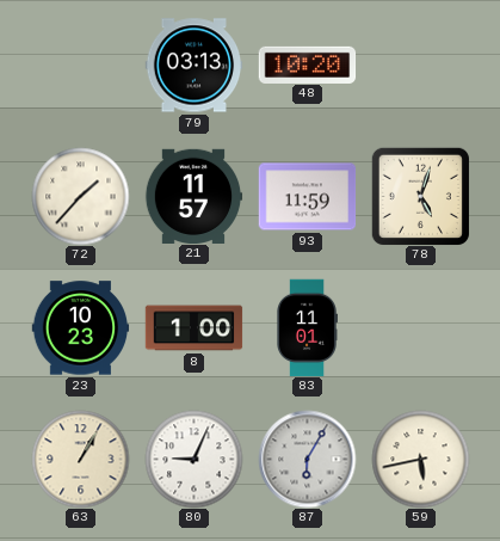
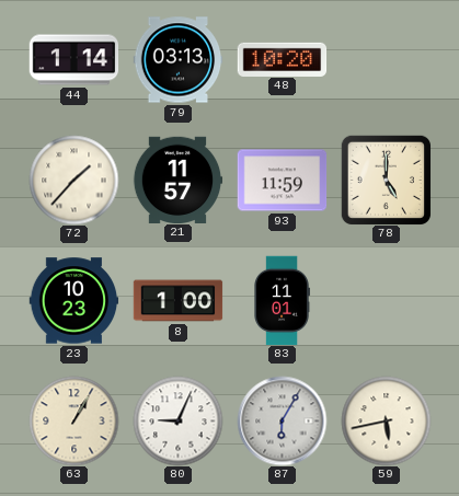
44: none -> 1:14
78: 5:03 -> 5:00
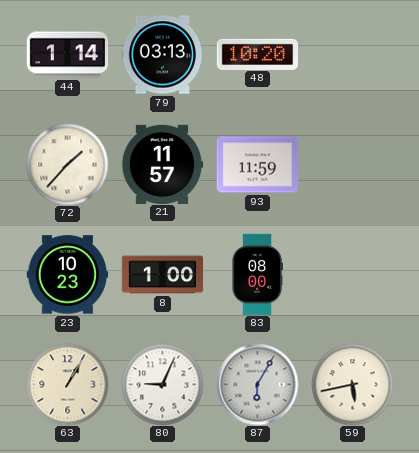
78: 5:00 -> none
83: 11:01 -> 08:00
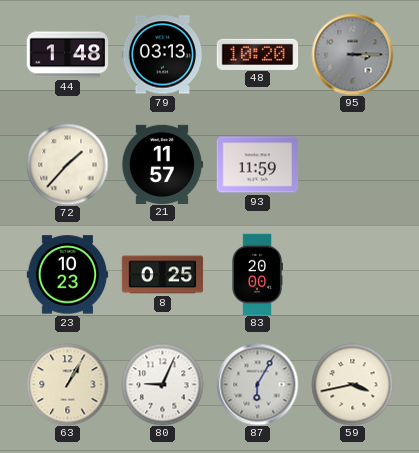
44: 1:14 -> 1:48
95: none -> 3:15
8: 1:00 -> 0:25
83: 08:00 -> 20:00
59: 5:43 -> 3:43
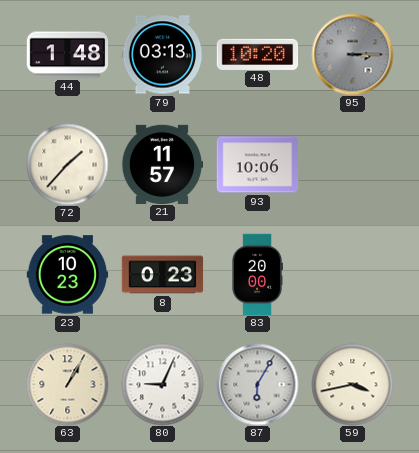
93: 11:59 -> 10:06
8: 0:25 -> 0:23
